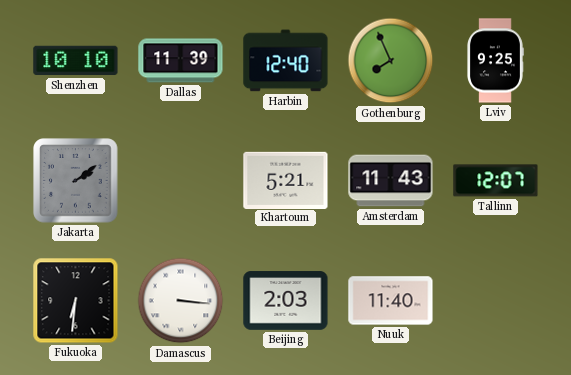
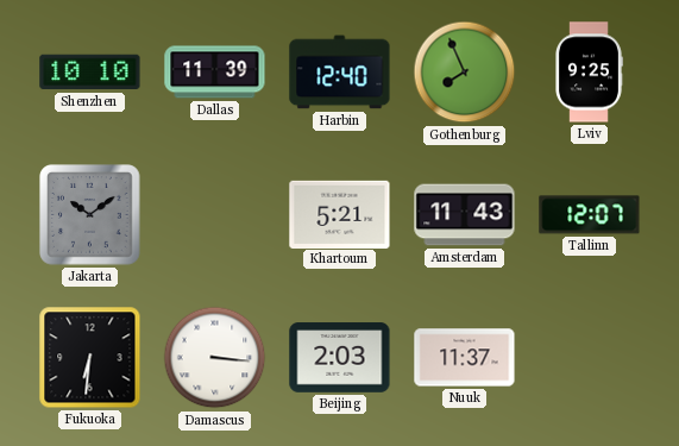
Jakarta: 2:09 -> 10:09
Nuuk: 11:40 -> 11:37
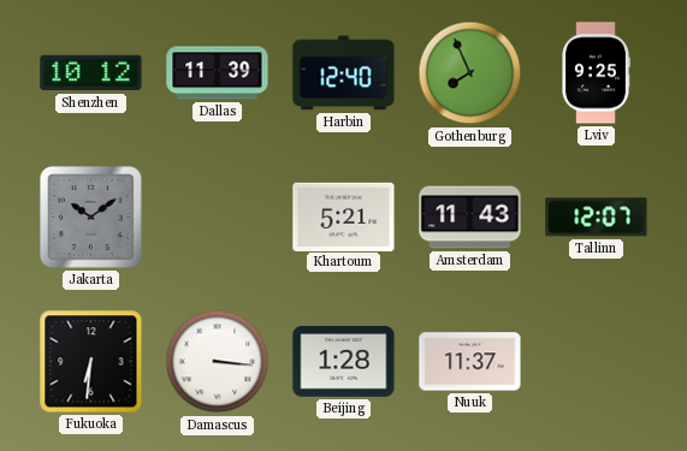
Shenzhen: 10:10 -> 10:12
Beijing: 2:03 -> 1:28
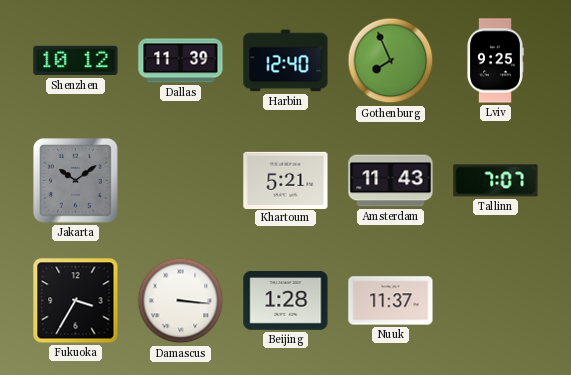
Tallinn: 12:07 -> 7:07
Fukuoka: 6:31 -> 3:35
